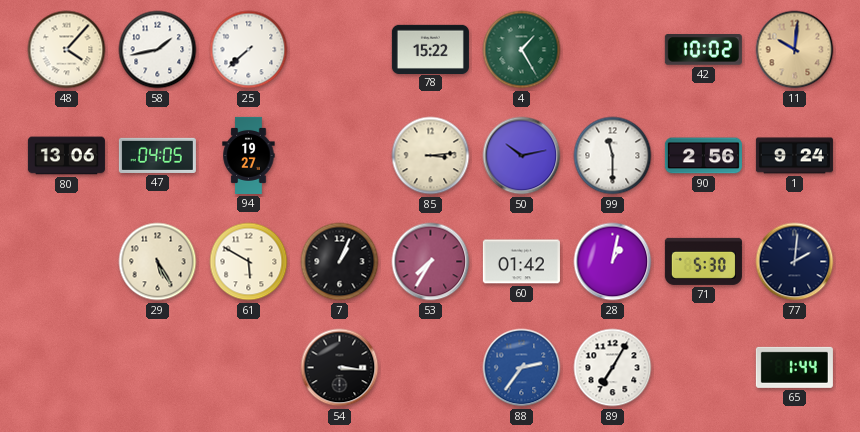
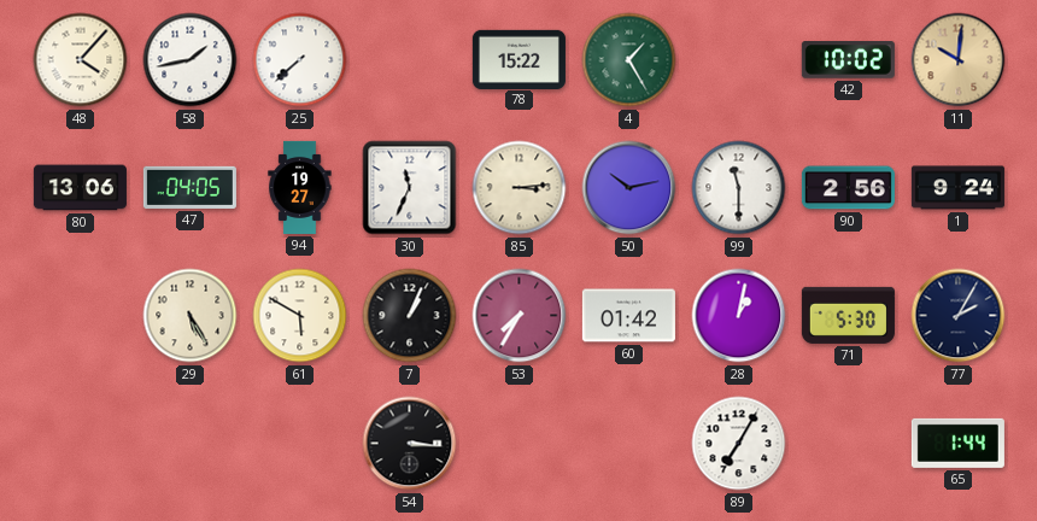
30: none -> 11:34
77: 2:01 -> 2:05
88: 2:36 -> none
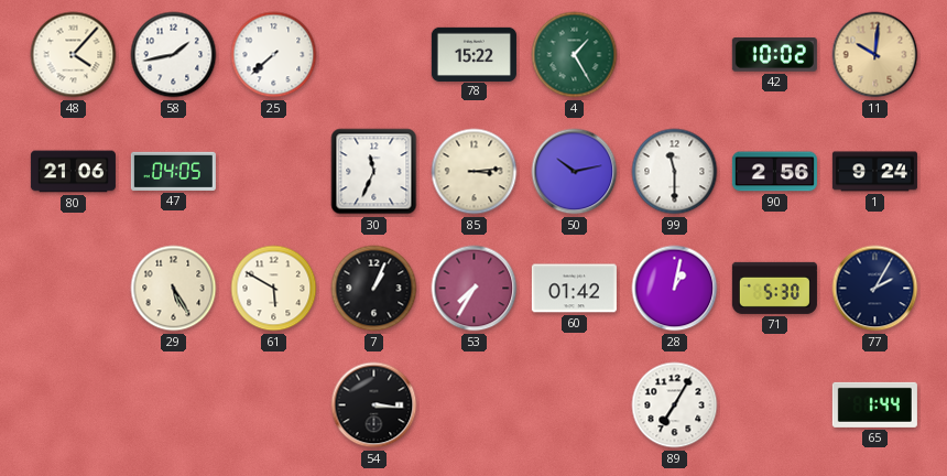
80: 13:06 -> 21:06
94: 19:27 -> none
